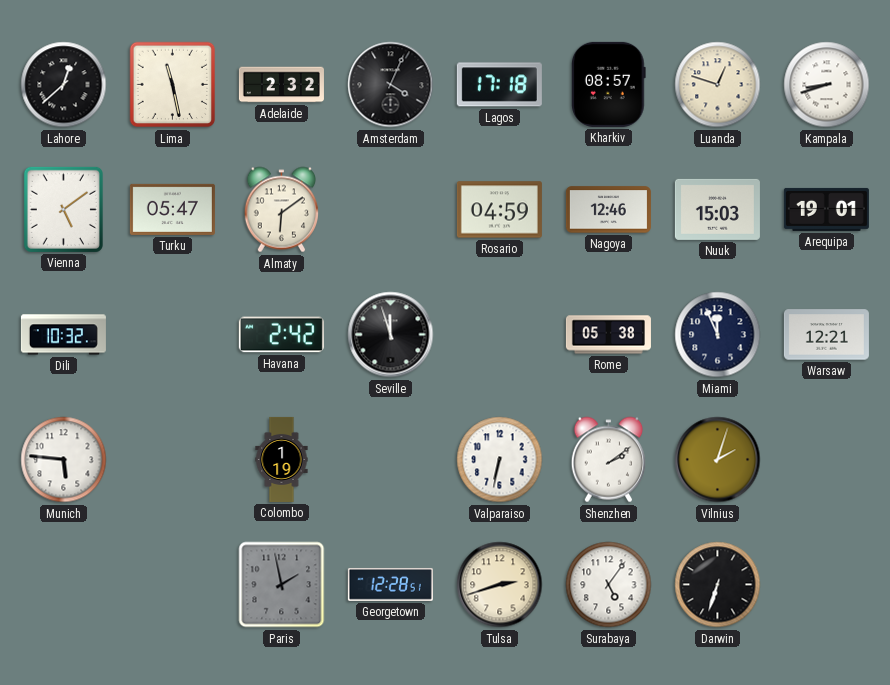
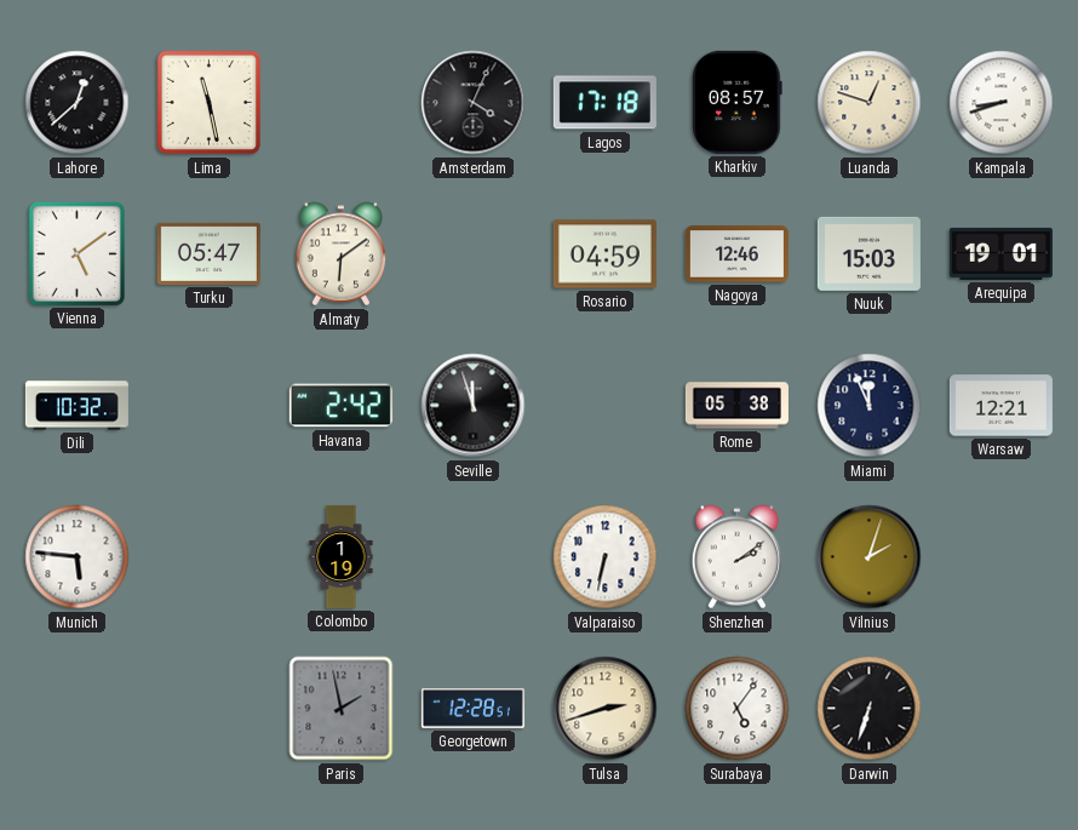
Adelaide: 2:32 -> none
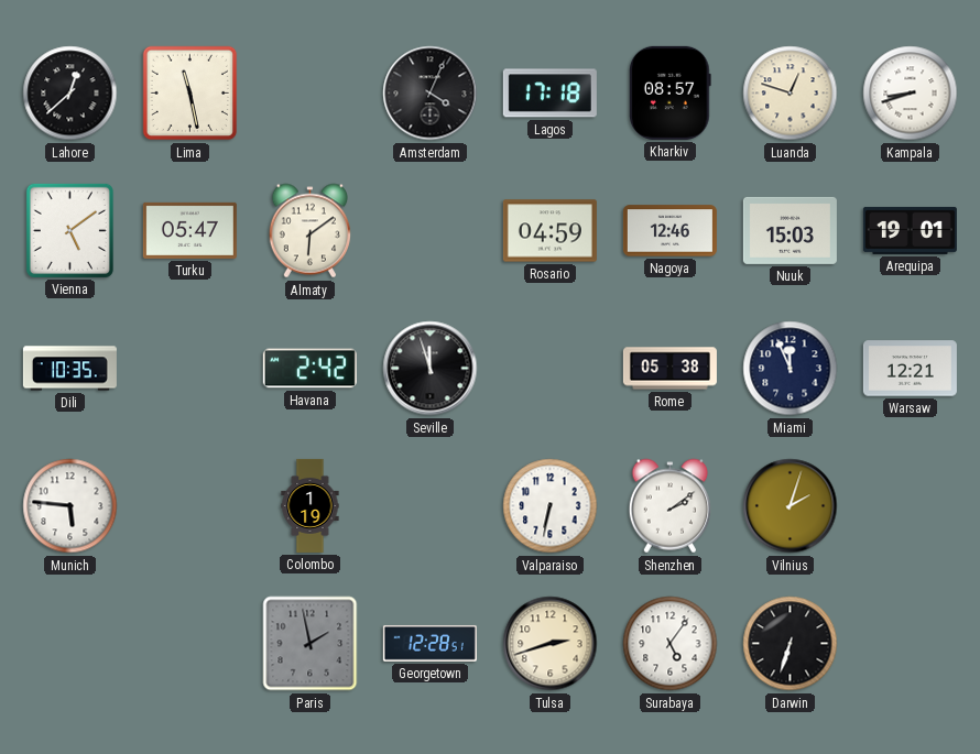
Dili: 10:32 -> 10:35
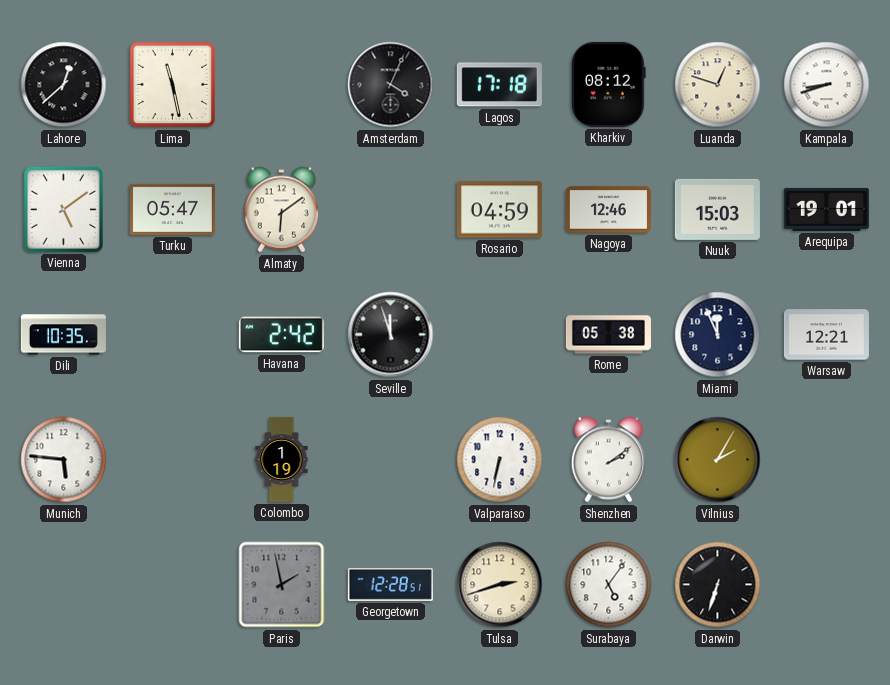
Kharkiv: 08:57 -> 08:12
Vilnius: 2:03 -> 2:05
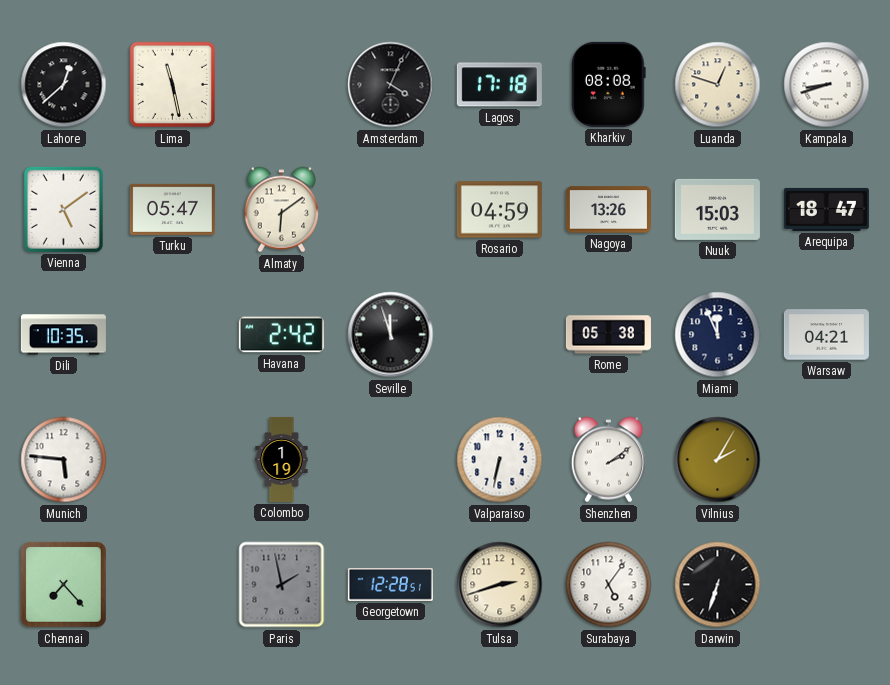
Kharkiv: 08:12 -> 08:08
Nagoya: 12:46 -> 13:26
Arequipa: 19:01 -> 18:47
Warsaw: 12:21 -> 04:21
Chennai: none -> 7:23
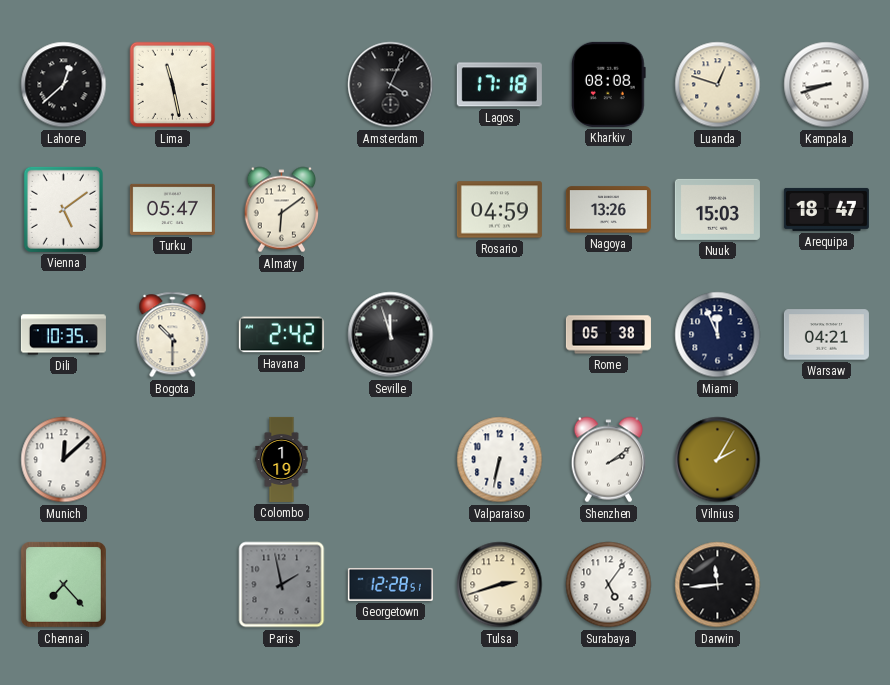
Bogota: none -> 10:30
Munich: 5:46 -> 12:08
Darwin: 6:33 -> 11:44
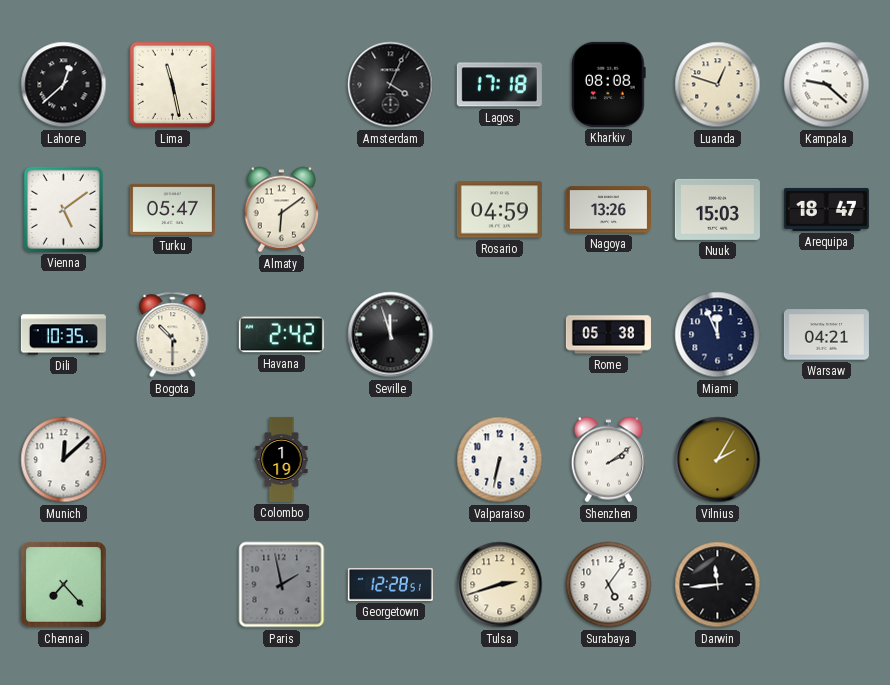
Kampala: 8:42 -> 9:22
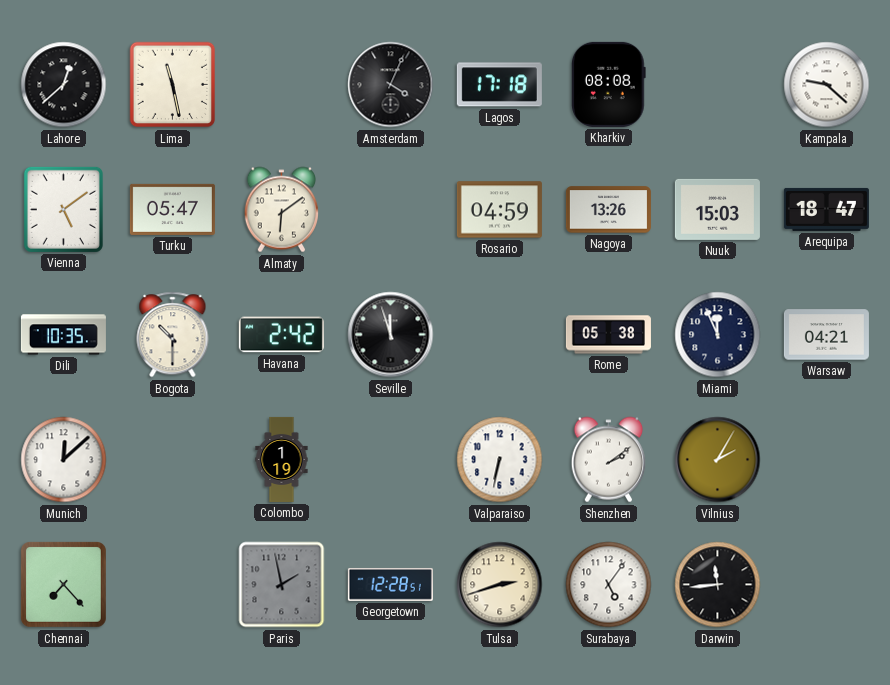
Luanda: 12:48 -> none
